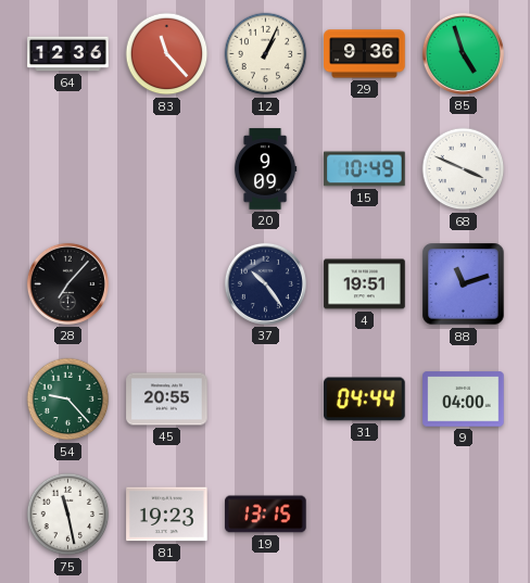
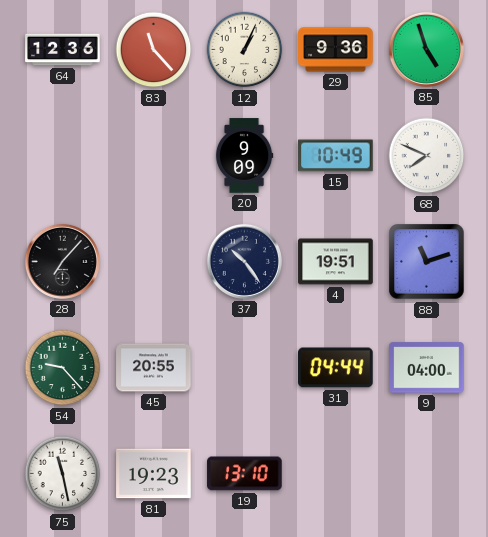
68: 3:49 -> 7:49
19: 13:15 -> 13:10
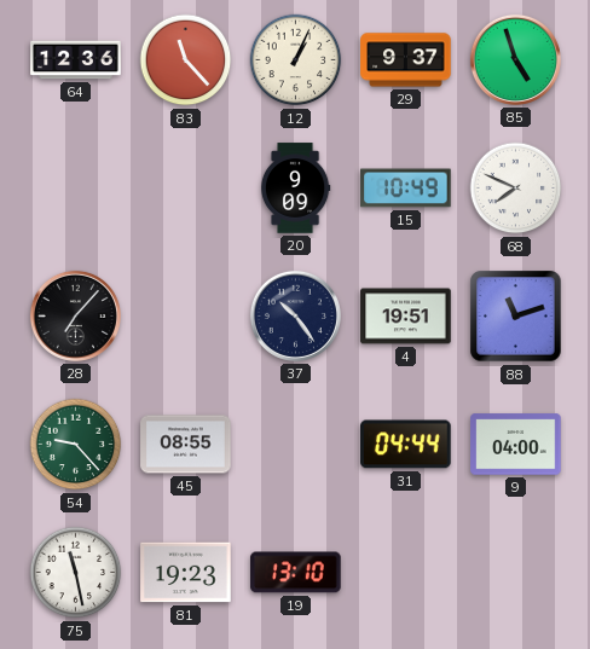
29: 9:36 -> 9:37
45: 20:55 -> 08:55
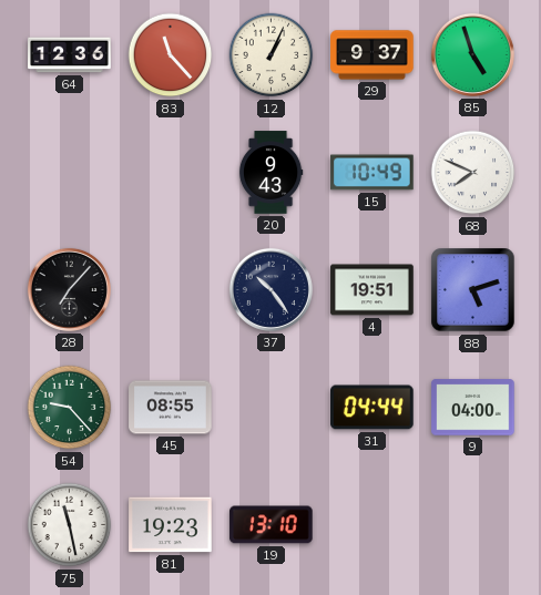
20: 9:09 -> 9:43
88: 11:12 -> 5:12
